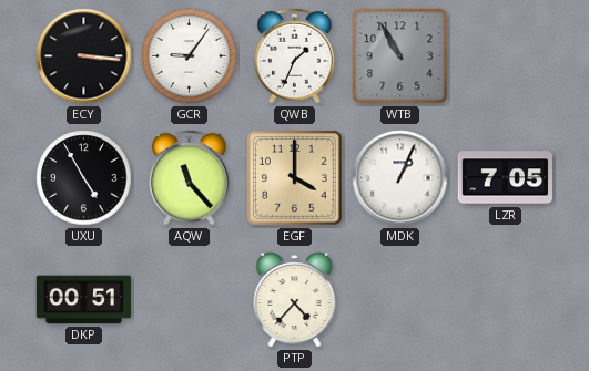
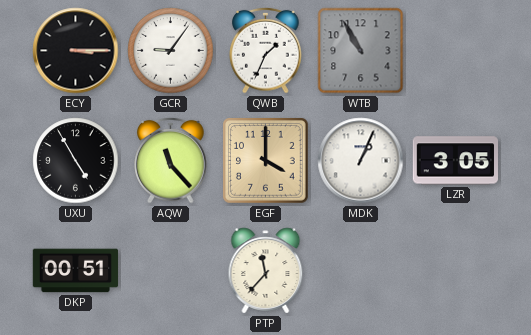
ECY: 3:16 -> 3:15
LZR: 7:05 -> 3:05
PTP: 4:37 -> 11:37
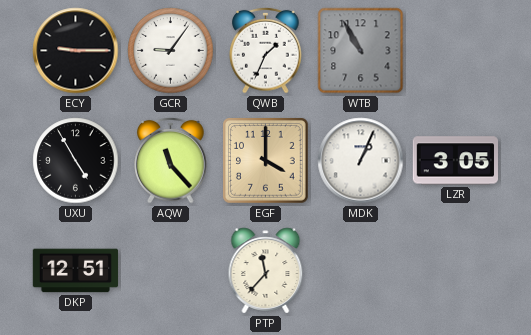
ECY: 3:15 -> 9:15
DKP: 00:51 -> 12:51
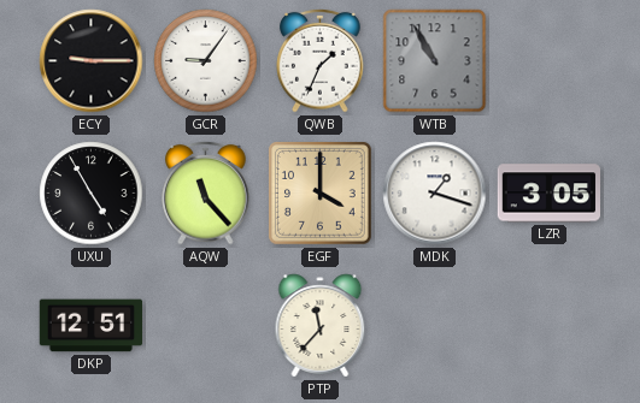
MDK: 1:04 -> 1:18
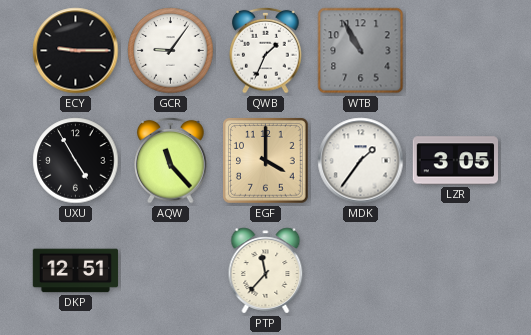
MDK: 1:18 -> 1:36
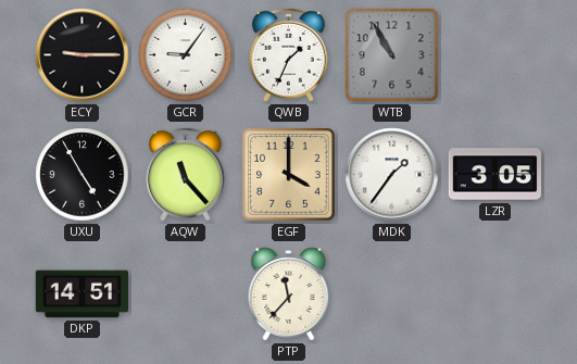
DKP: 12:51 -> 14:51
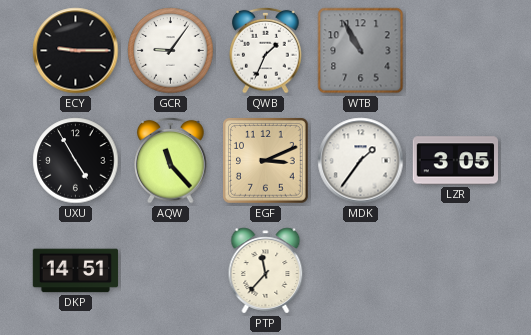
EGF: 4:00 -> 3:11
